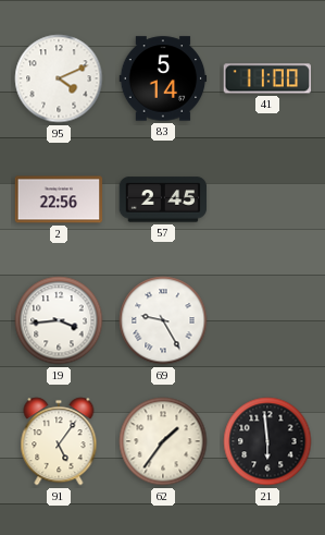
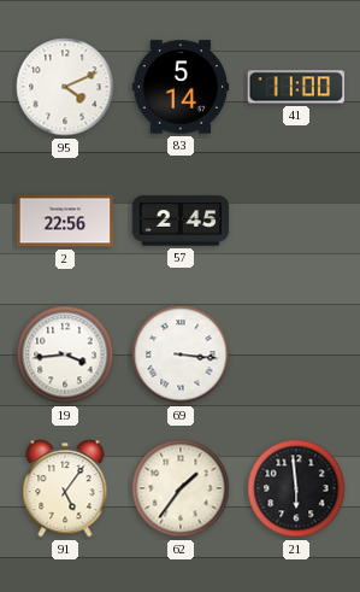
69: 9:25 -> 3:16
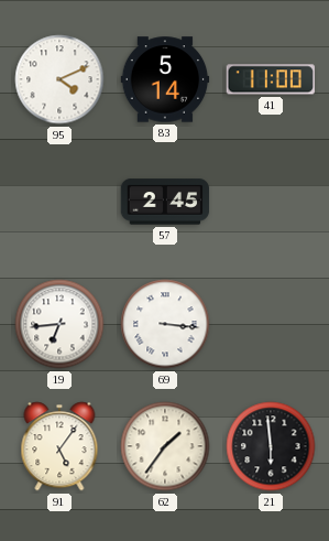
2: 22:56 -> none
19: 3:44 -> 6:44
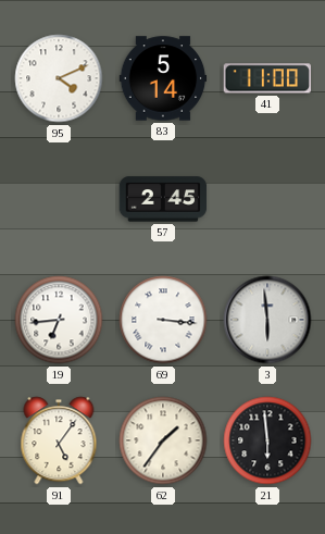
3: none -> 5:59
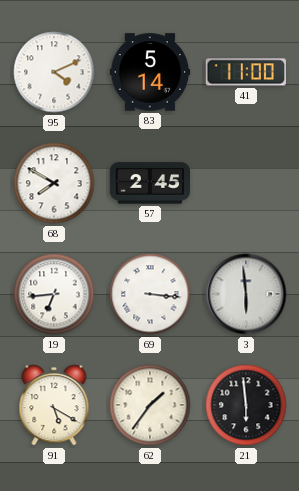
68: none -> 7:50
91: 5:06 -> 5:20
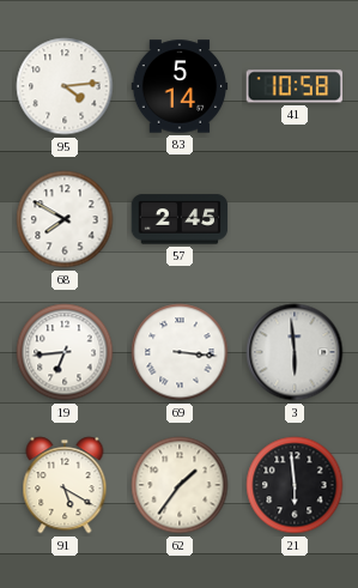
95: 4:11 -> 4:14
41: 11:00 -> 10:58
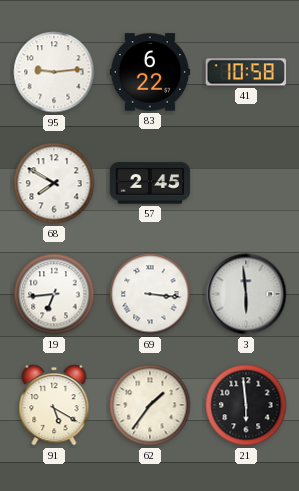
95: 4:14 -> 9:14
83: 5:14 -> 6:22
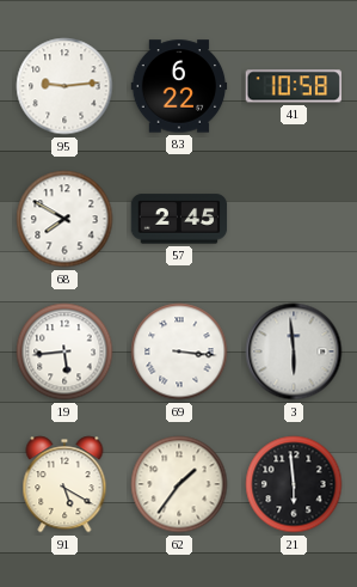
19: 6:44 -> 5:44
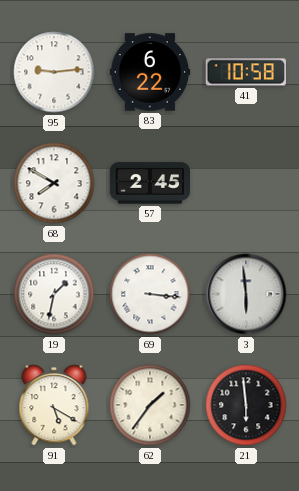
19: 5:44 -> 1:32
